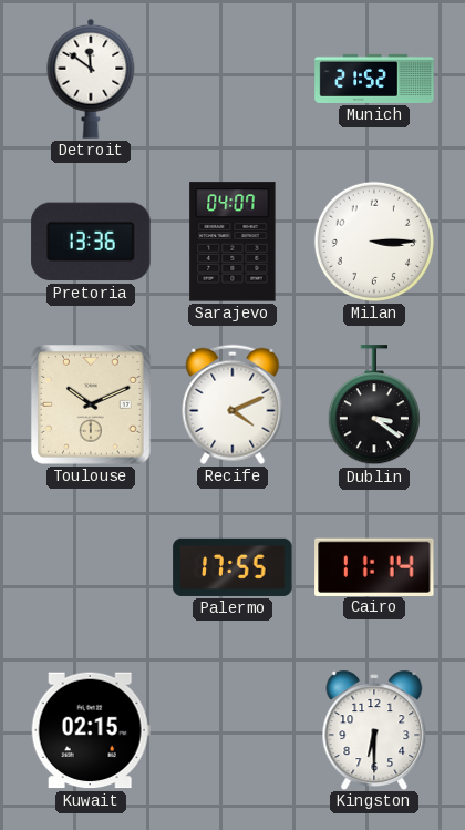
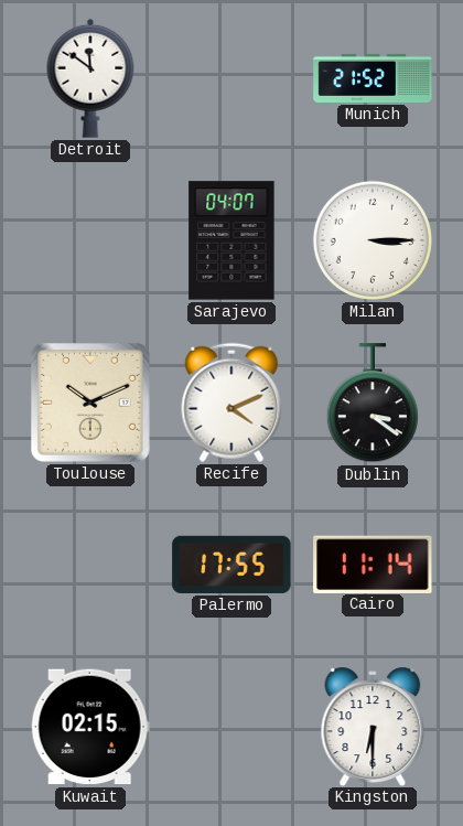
Pretoria: 13:36 -> none
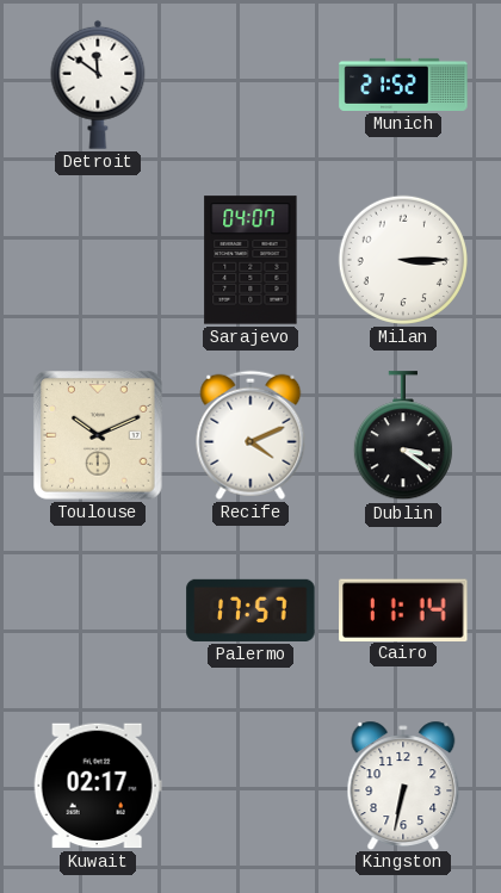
Palermo: 17:55 -> 17:57
Kuwait: 02:15 -> 02:17
Kingston: 6:30 -> 6:32
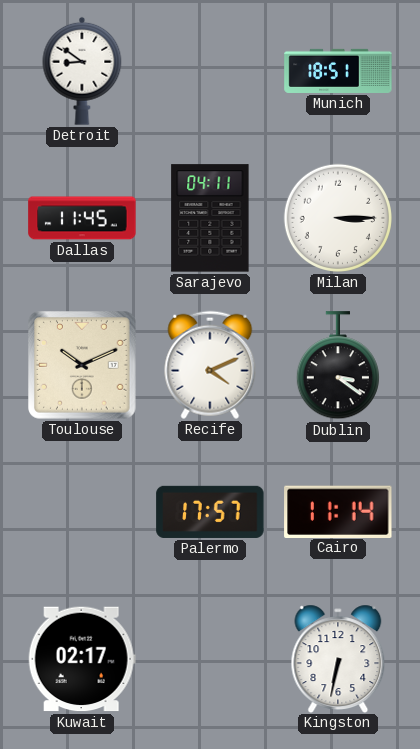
Detroit: 11:51 -> 8:51
Munich: 21:52 -> 18:51
Dallas: none -> 11:45
Sarajevo: 04:07 -> 04:11
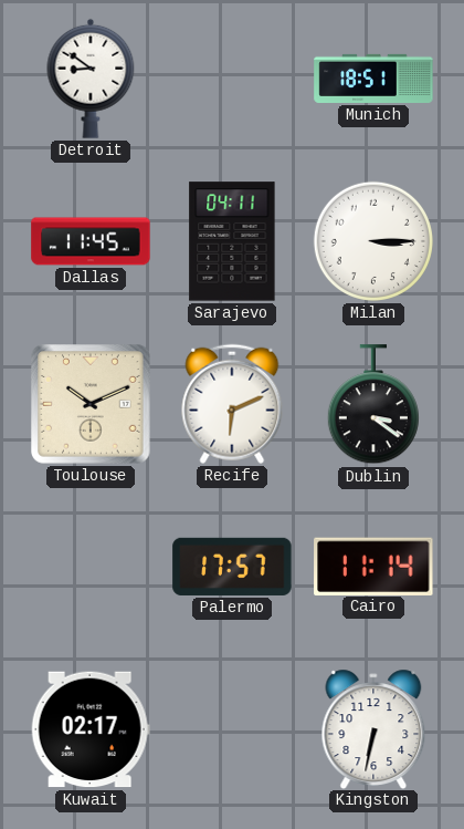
Recife: 4:11 -> 6:11
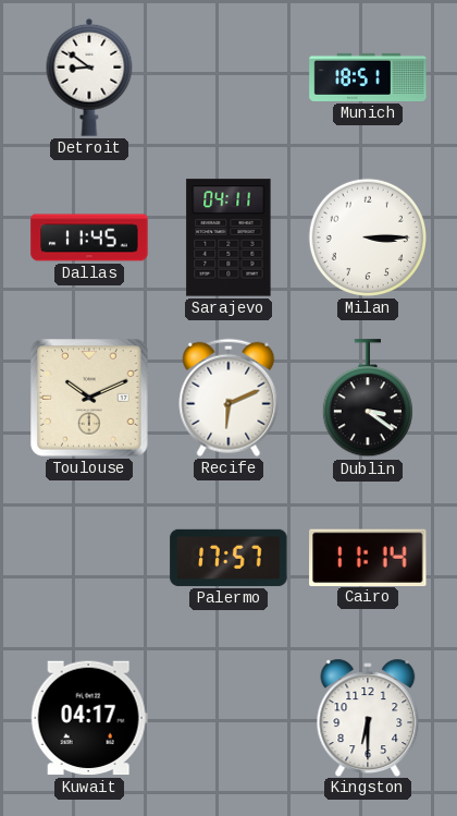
Kuwait: 02:17 -> 04:17
Kingston: 6:32 -> 6:30
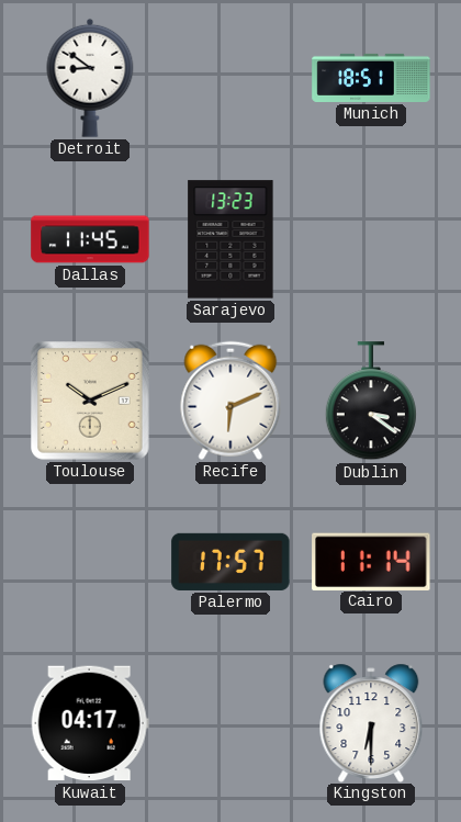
Sarajevo: 04:11 -> 13:23
Milan: 3:15 -> none
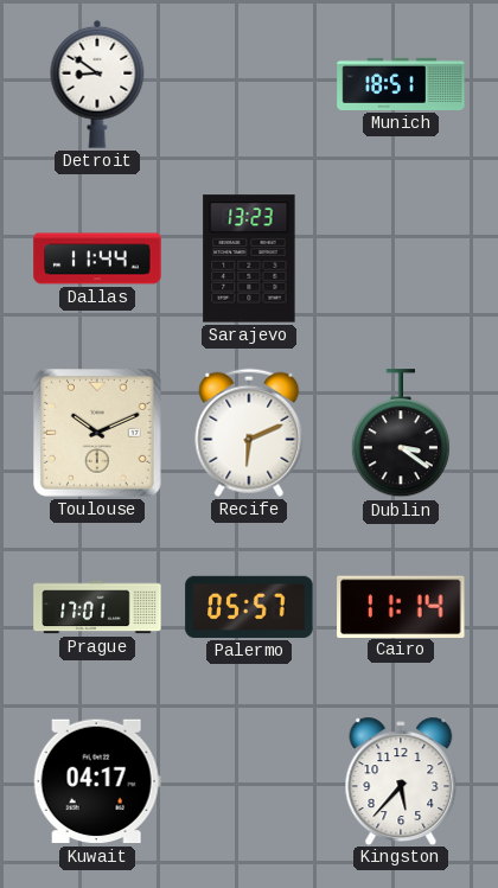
Dallas: 11:45 -> 11:44
Prague: none -> 17:01
Palermo: 17:57 -> 05:57
Kingston: 6:30 -> 5:37
